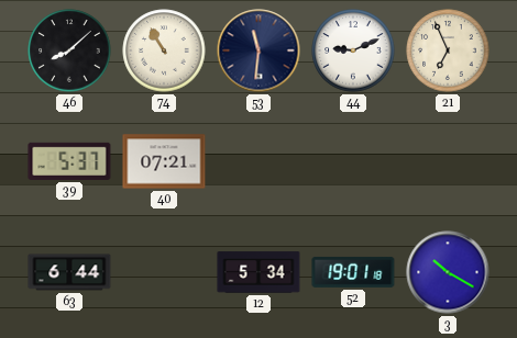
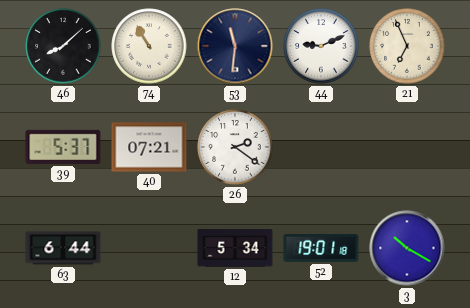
26: none -> 2:21
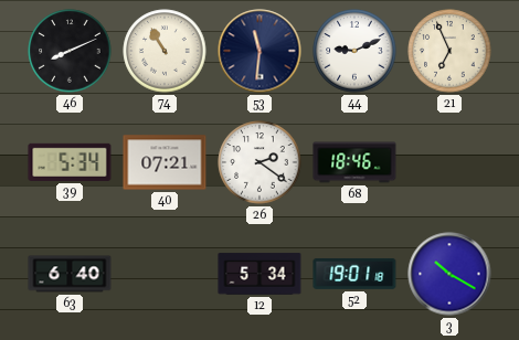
46: 8:08 -> 8:11
39: 5:37 -> 5:34
68: none -> 18:46
63: 6:44 -> 6:40
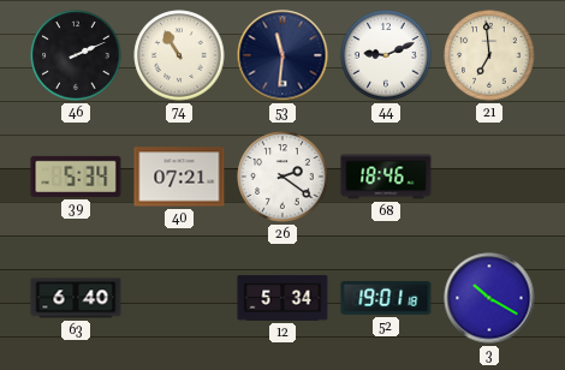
46: 8:11 -> 2:11
21: 6:56 -> 6:59
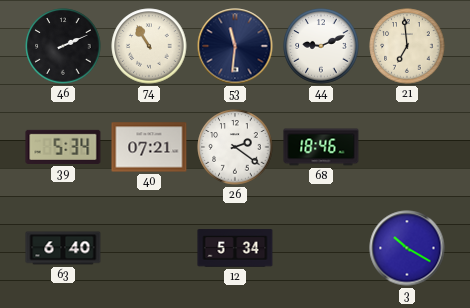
52: 19:01 -> none
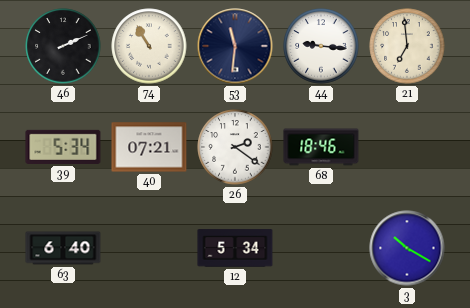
44: 9:11 -> 9:16
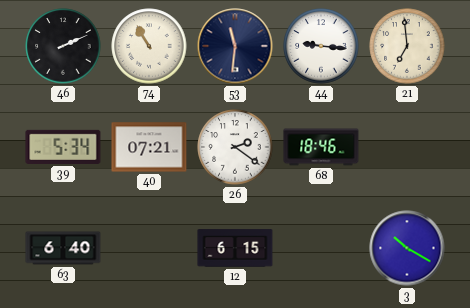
12: 5:34 -> 6:15
